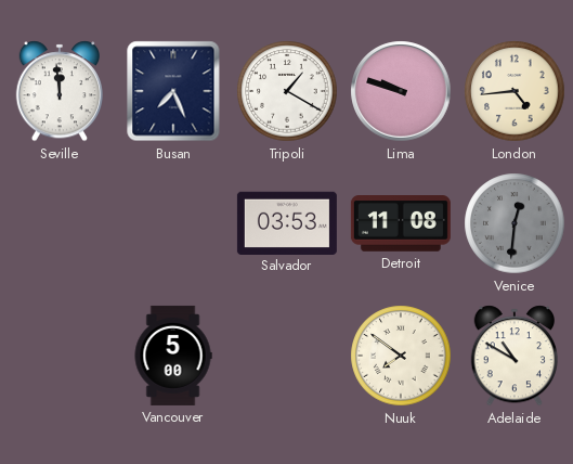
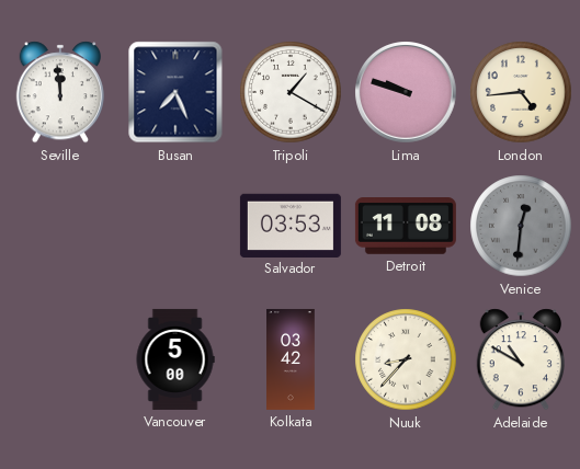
Kolkata: none -> 03:42
Nuuk: 7:51 -> 8:37
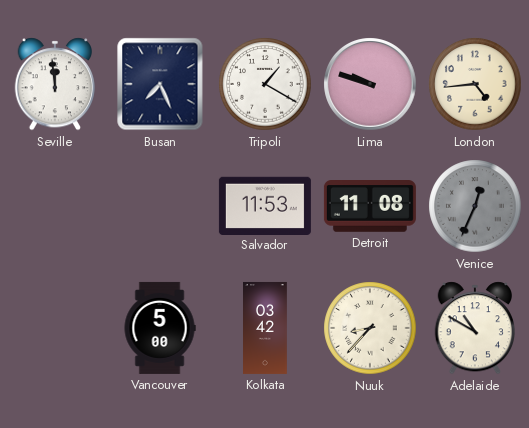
Salvador: 03:53 -> 11:53
Venice: 12:31 -> 12:34
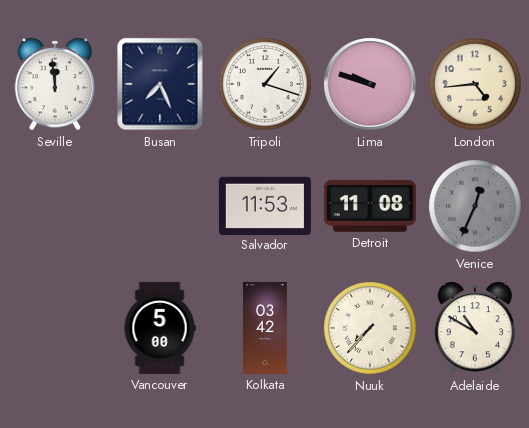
Tripoli: 1:20 -> 1:18
Nuuk: 8:37 -> 7:37
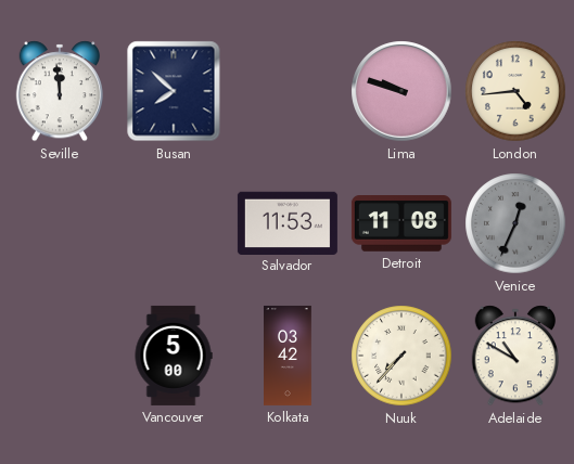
Busan: 7:26 -> 7:52
Tripoli: 1:18 -> none
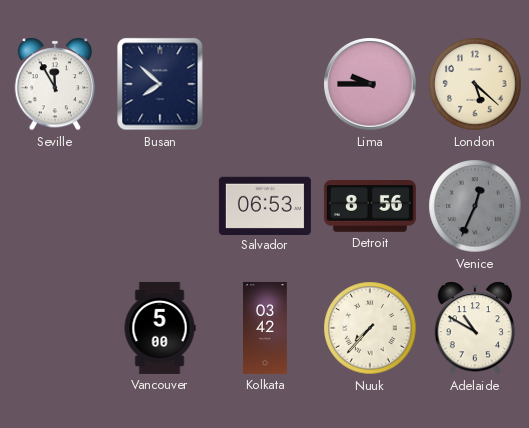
Seville: 11:59 -> 11:55
Lima: 9:48 -> 9:45
London: 4:44 -> 5:22
Salvador: 11:53 -> 06:53
Detroit: 11:08 -> 8:56
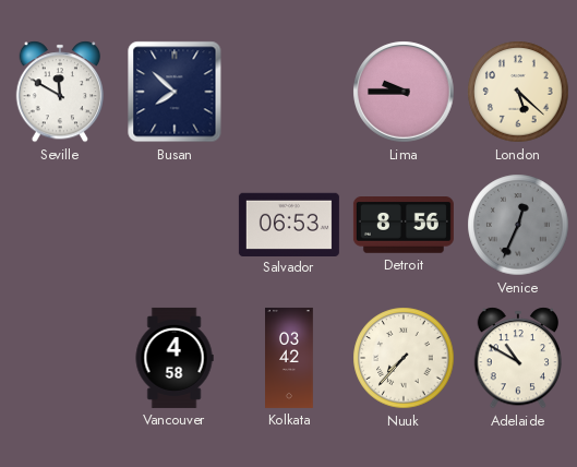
Seville: 11:55 -> 11:50
Vancouver: 5:00 -> 4:58
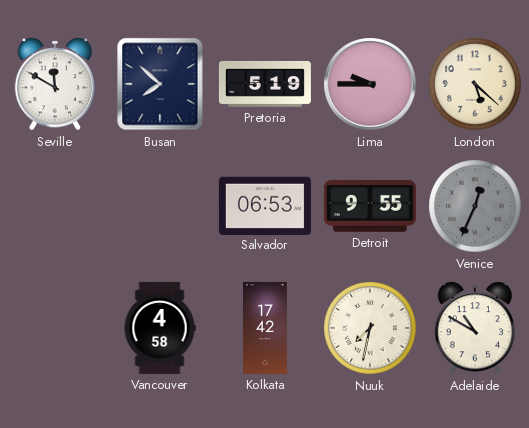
Pretoria: none -> 5:19
Detroit: 8:56 -> 9:55
Kolkata: 03:42 -> 17:42
Nuuk: 7:37 -> 7:32
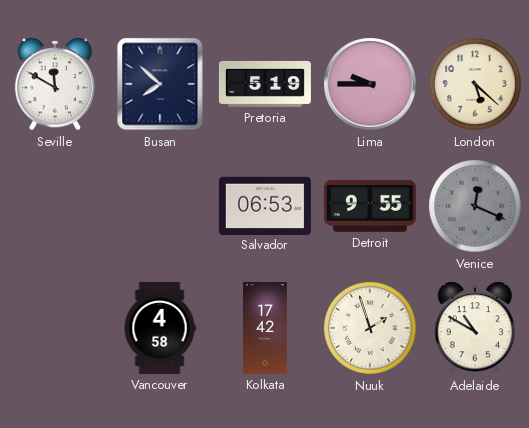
Venice: 12:34 -> 12:19
Nuuk: 7:32 -> 1:57
